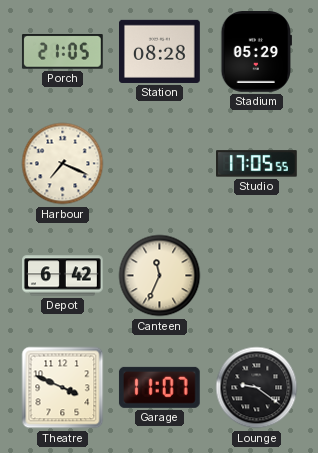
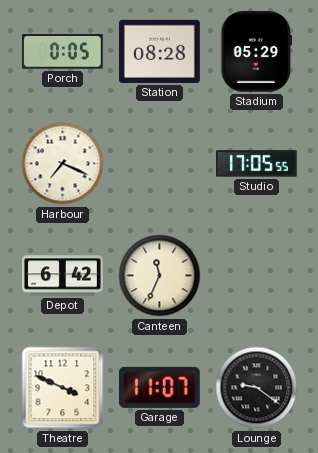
Porch: 21:05 -> 0:05
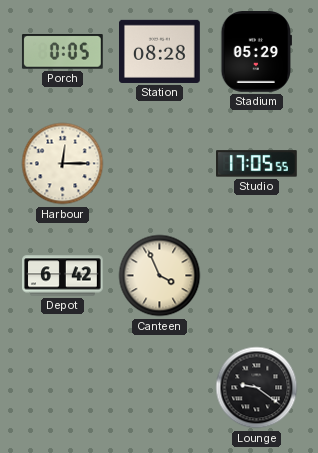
Harbour: 7:19 -> 12:15
Canteen: 11:34 -> 3:56
Theatre: 3:49 -> none
Garage: 11:07 -> none
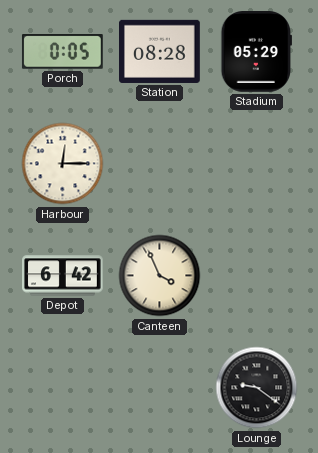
Studio: 17:05 -> none
